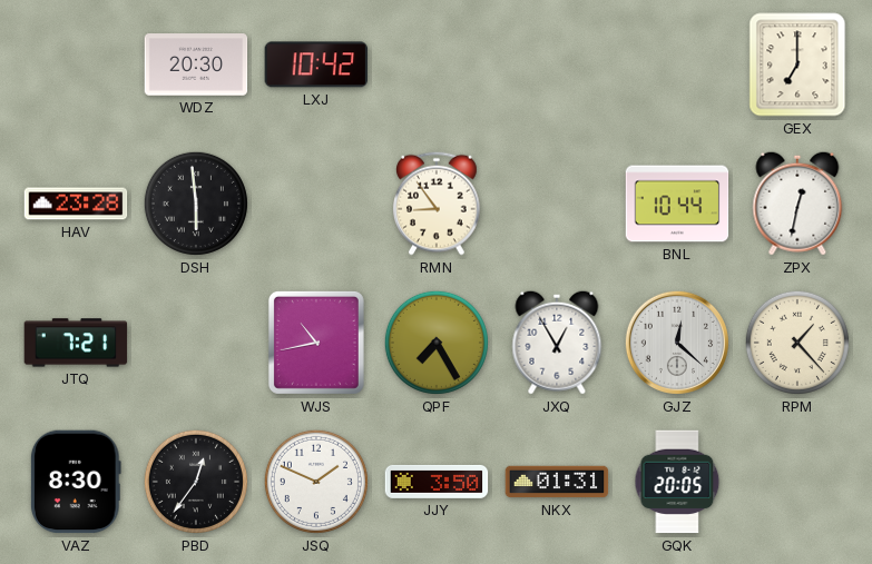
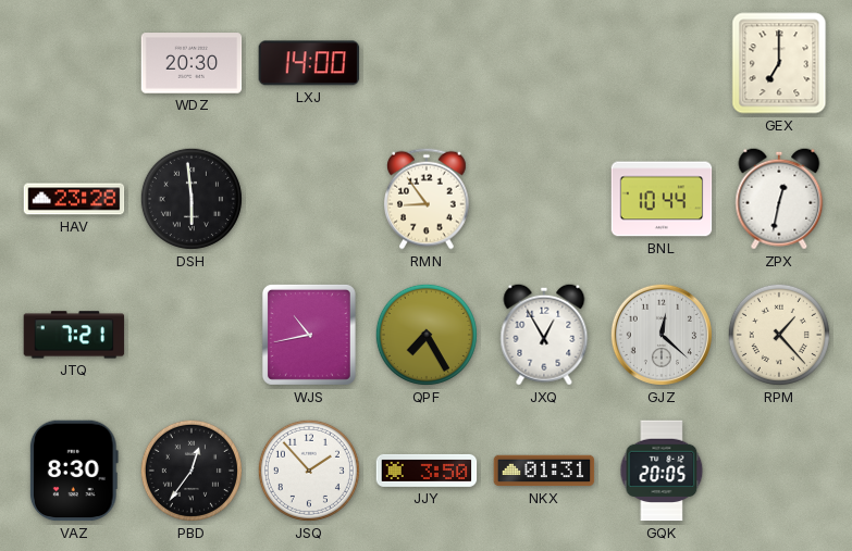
LXJ: 10:42 -> 14:00
JSQ: 1:49 -> 1:53
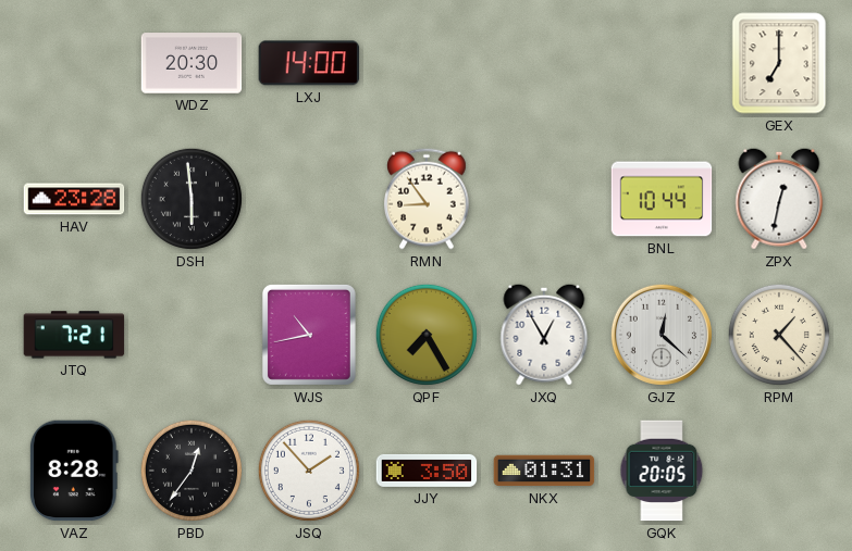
VAZ: 8:30 -> 8:28
